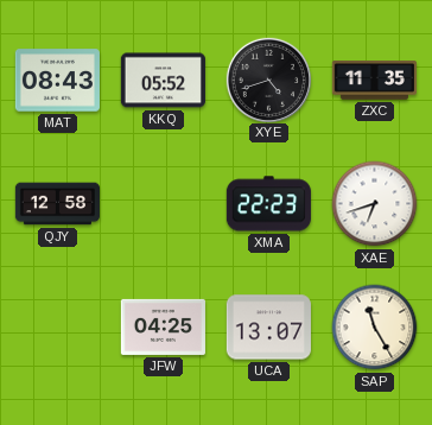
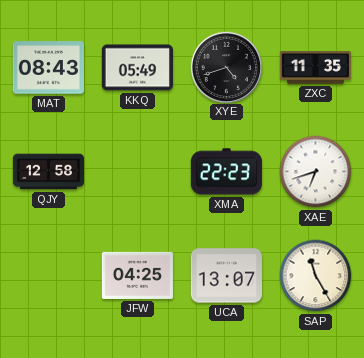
KKQ: 05:52 -> 05:49
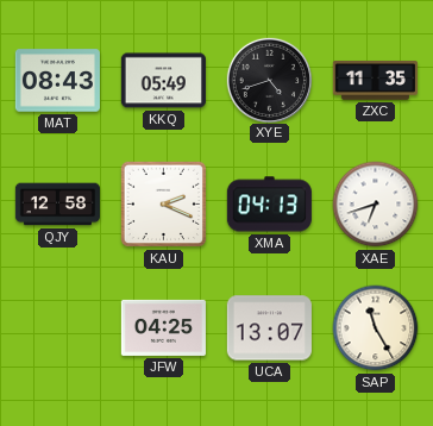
KAU: none -> 2:19
XMA: 22:23 -> 04:13
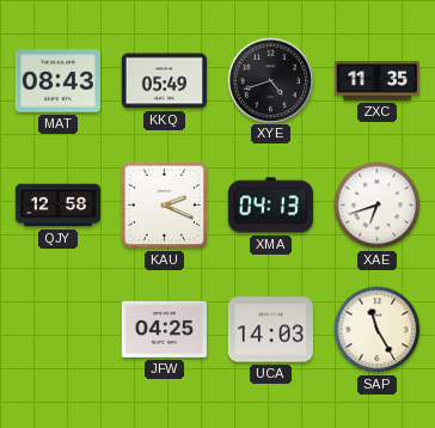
UCA: 13:07 -> 14:03
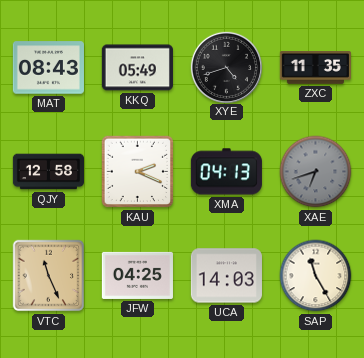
XAE dial: white -> grey
VTC: none -> 11:26
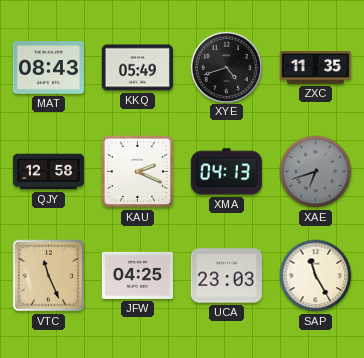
UCA: 14:03 -> 23:03
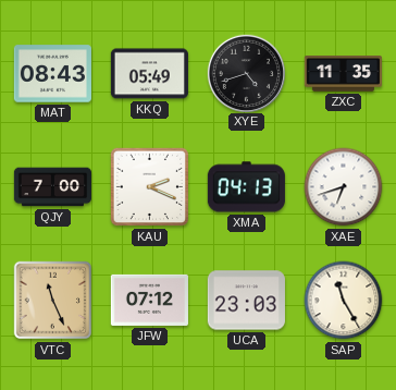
QJY: 12:58 -> 7:00
XAE dial: grey -> white
JFW: 04:25 -> 07:12
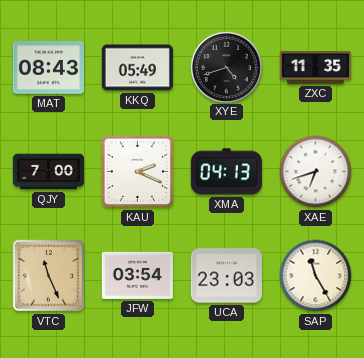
JFW: 07:12 -> 03:54
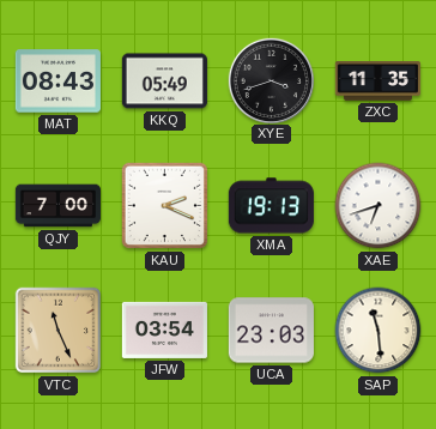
XYE: 4:42 -> 3:42
XMA: 04:13 -> 19:13
SAP: 11:25 -> 11:29
